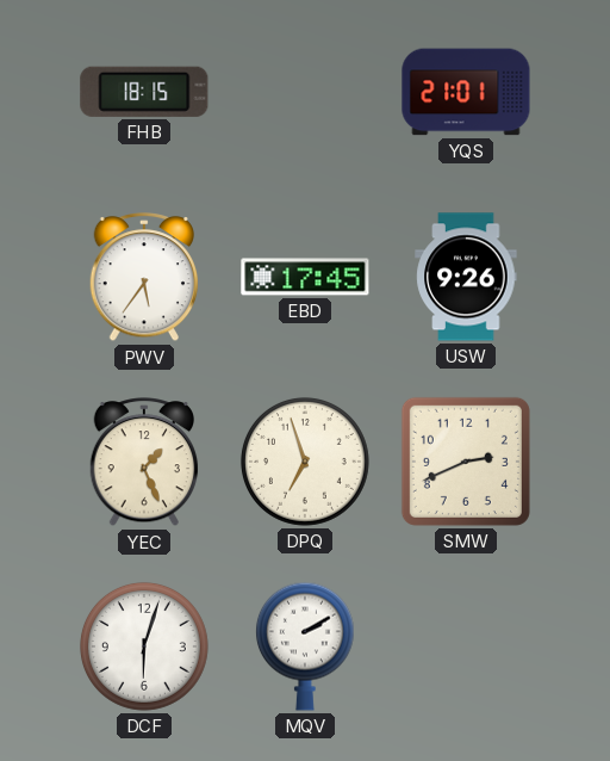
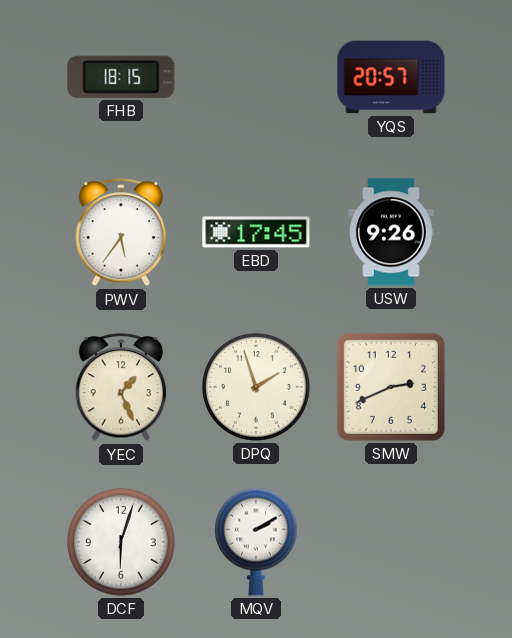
YQS: 21:01 -> 20:57
DPQ: 6:57 -> 1:57
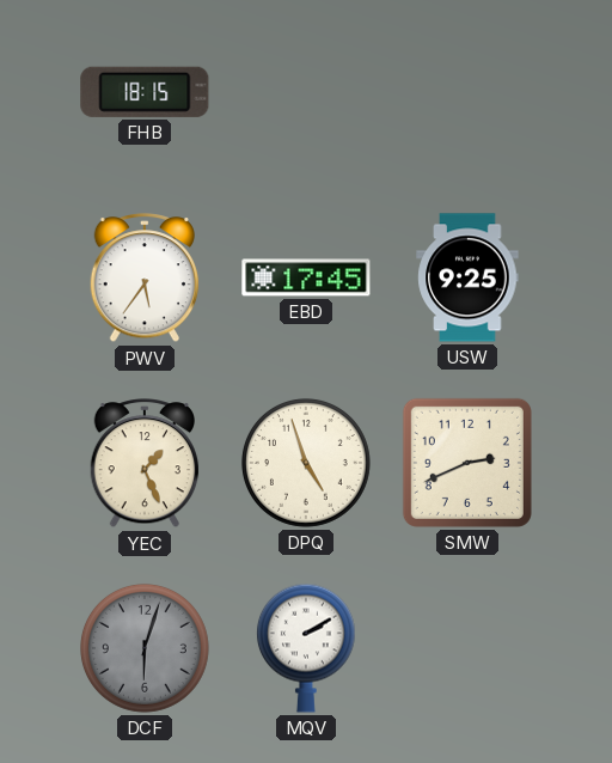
YQS: 20:57 -> none
USW: 9:26 -> 9:25
DPQ: 1:57 -> 4:57
DCF dial: white -> grey
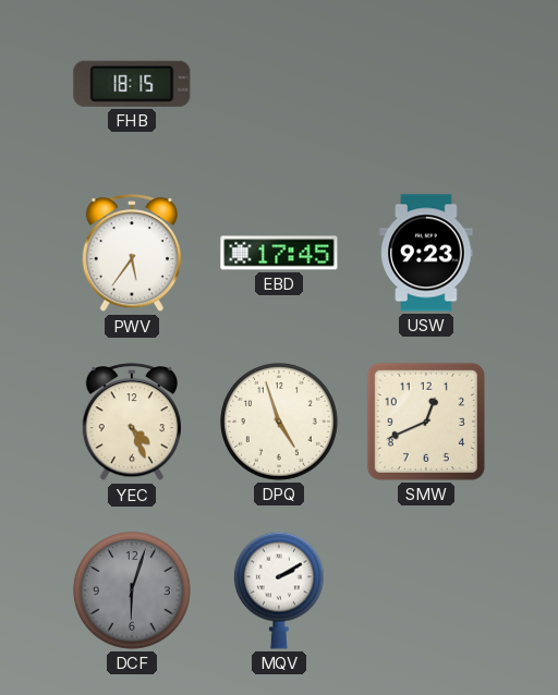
USW: 9:25 -> 9:23
YEC: 1:26 -> 4:26
SMW: 2:41 -> 12:41
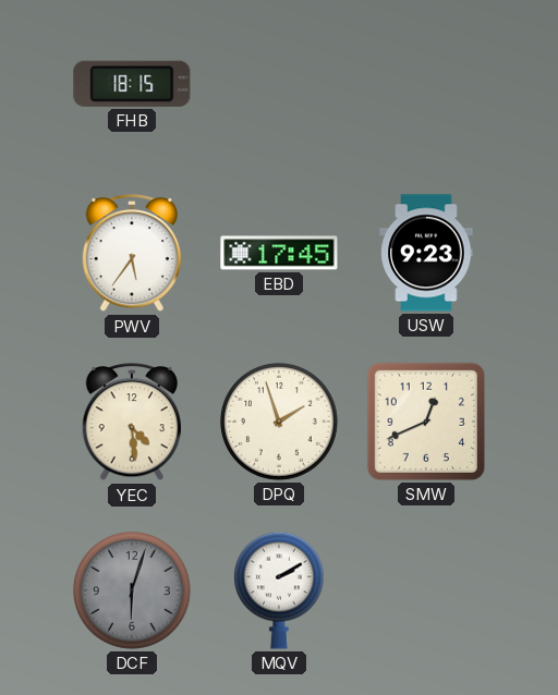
YEC: 4:26 -> 4:29
DPQ: 4:57 -> 1:57
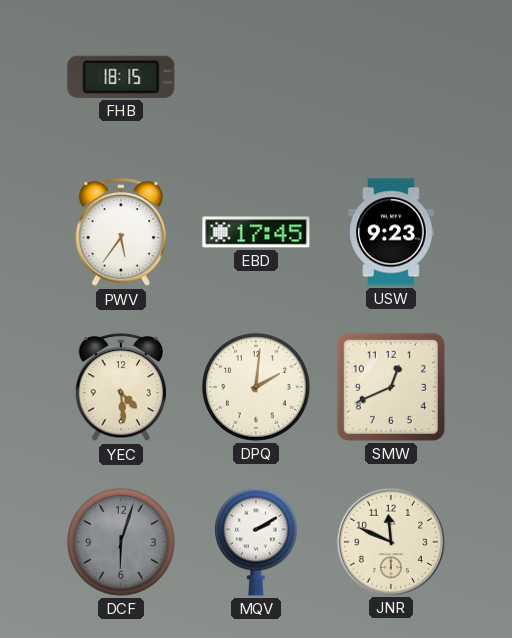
DPQ: 1:57 -> 2:01
JNR: none -> 11:49
